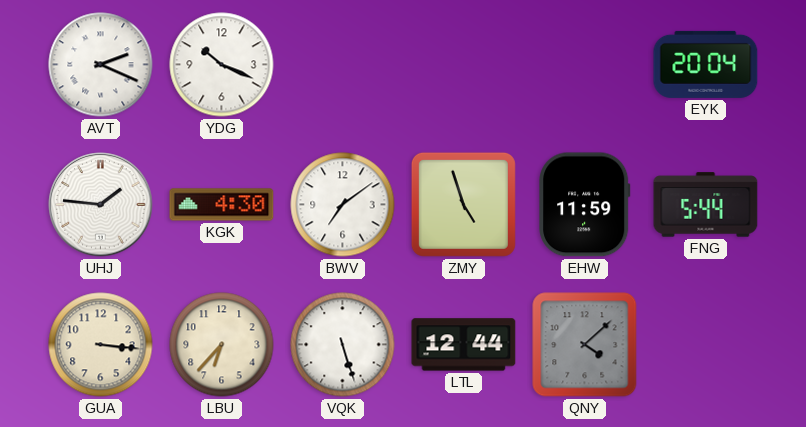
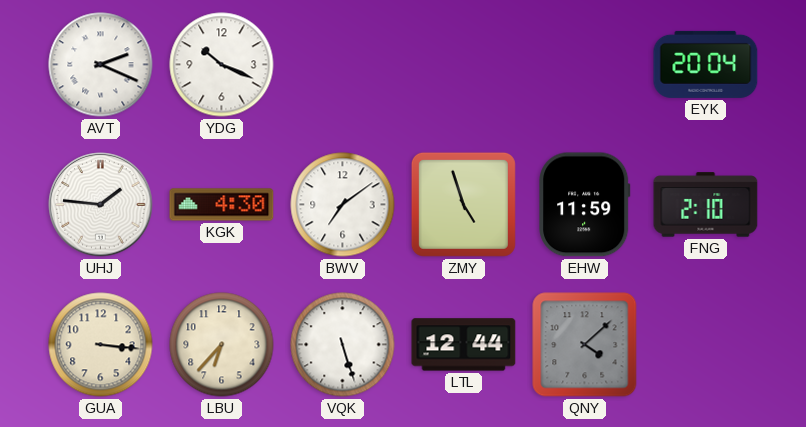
FNG: 5:44 -> 2:10
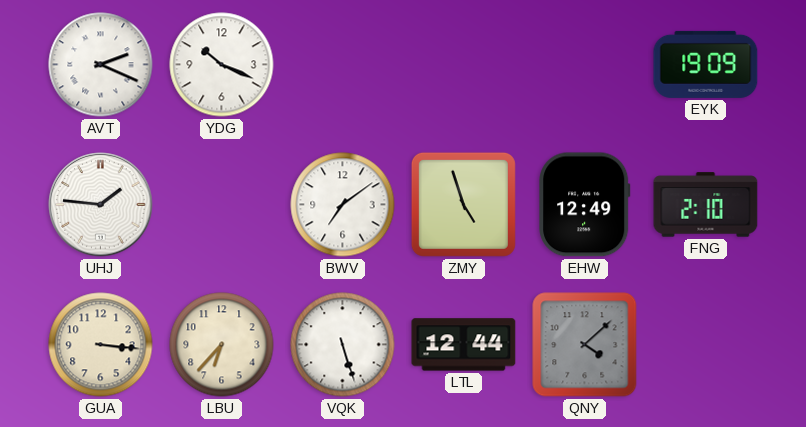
EYK: 20:04 -> 19:09
KGK: 4:30 -> none
EHW: 11:59 -> 12:49
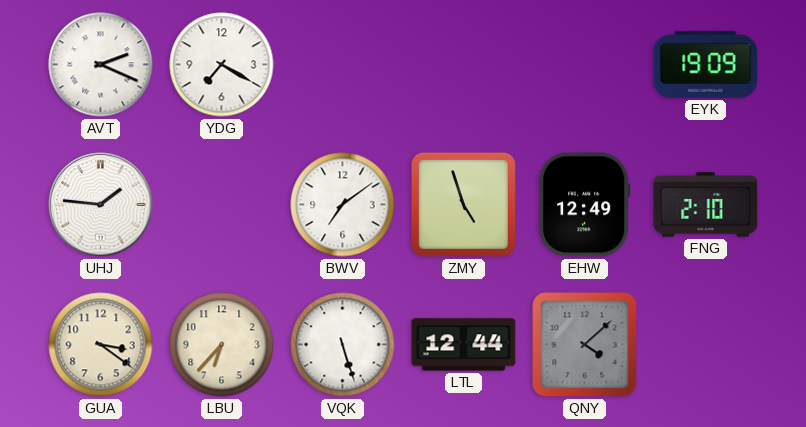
YDG: 10:19 -> 7:20
GUA: 3:16 -> 3:21
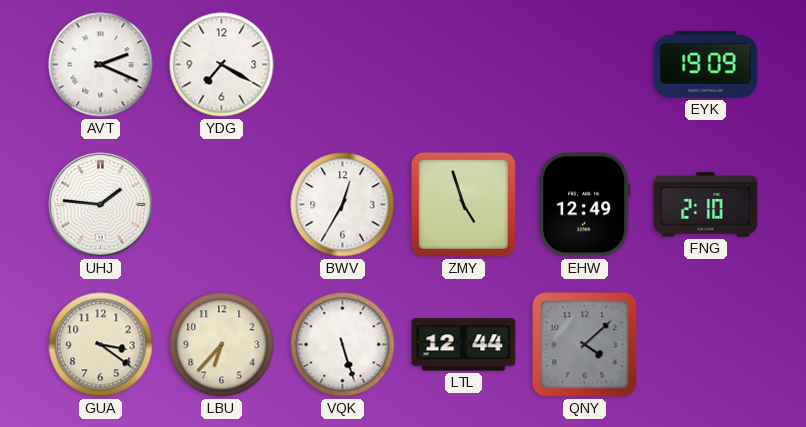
BWV: 7:09 -> 12:35
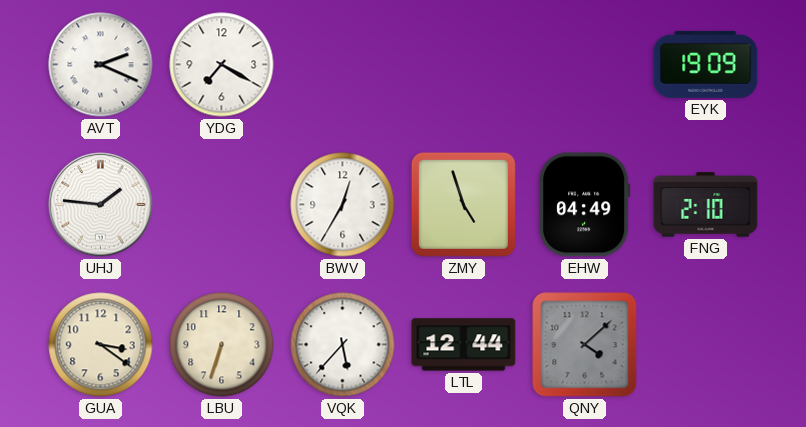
EHW: 12:49 -> 04:49
LBU: 6:37 -> 6:33
VQK: 5:27 -> 5:37
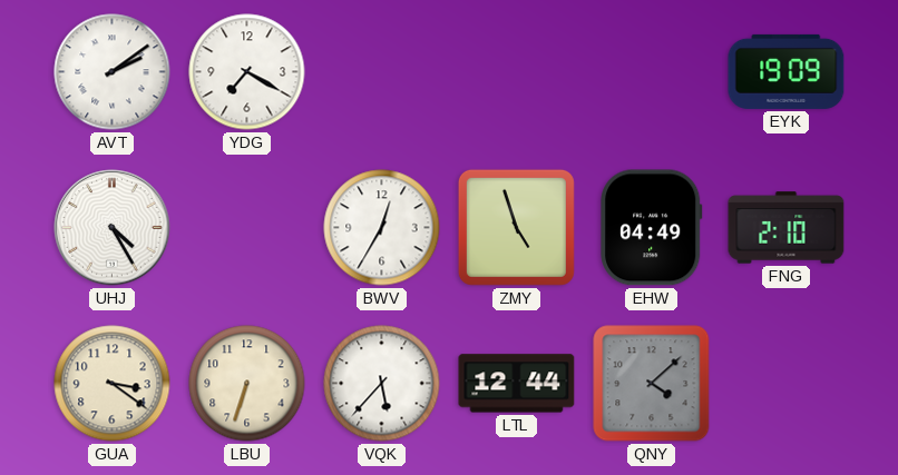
AVT: 2:19 -> 2:09
UHJ: 1:46 -> 4:25
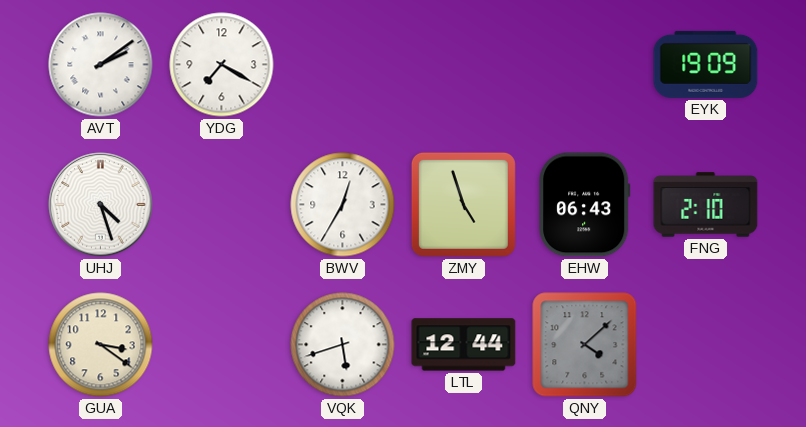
UHJ: 4:25 -> 4:27
EHW: 04:49 -> 06:43
LBU: 6:33 -> none
VQK: 5:37 -> 5:42
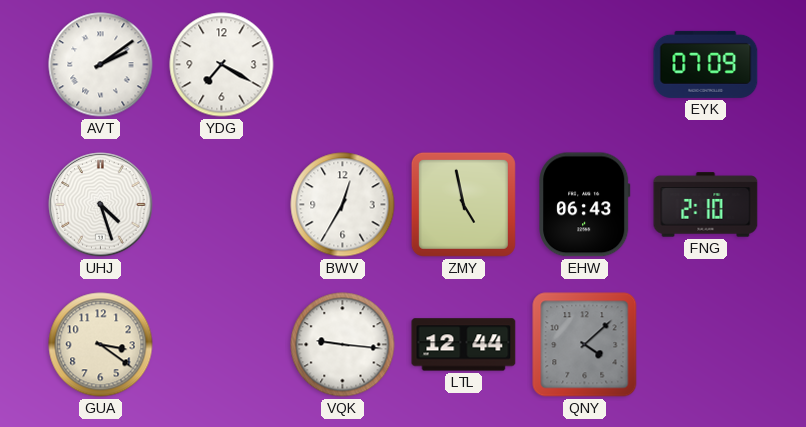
EYK: 19:09 -> 07:09
ZMY: 4:57 -> 4:58
VQK: 5:42 -> 9:16
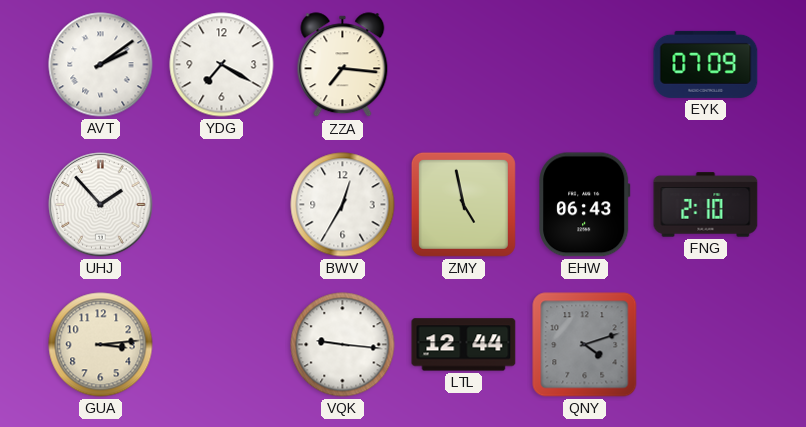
ZZA: none -> 7:16
UHJ: 4:27 -> 1:53
GUA: 3:21 -> 3:14
QNY: 4:08 -> 4:12
